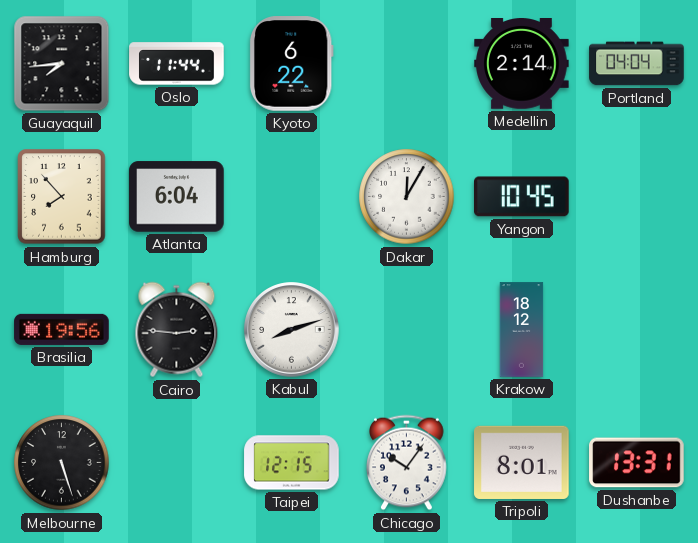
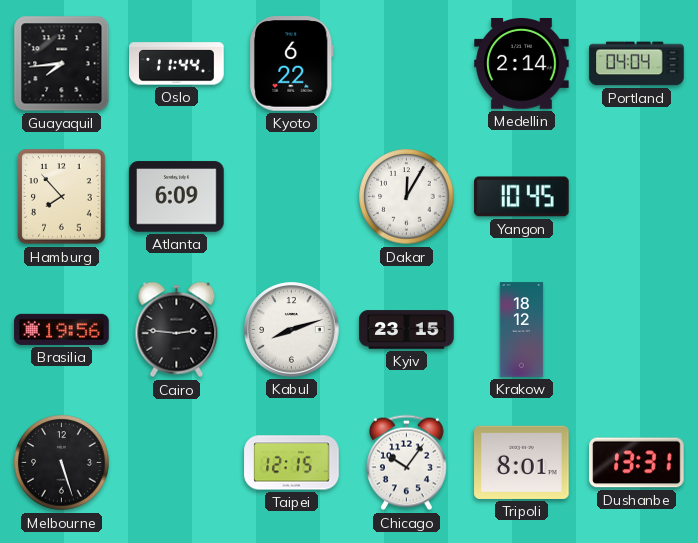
Atlanta: 6:04 -> 6:09
Kyiv: none -> 23:15
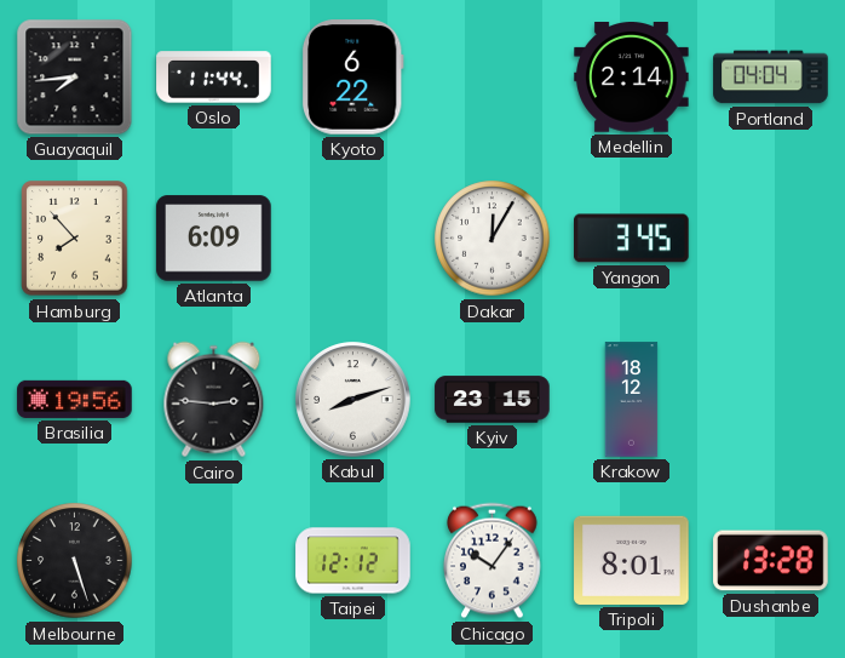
Yangon: 10:45 -> 3:45
Taipei: 12:15 -> 12:12
Dushanbe: 13:31 -> 13:28
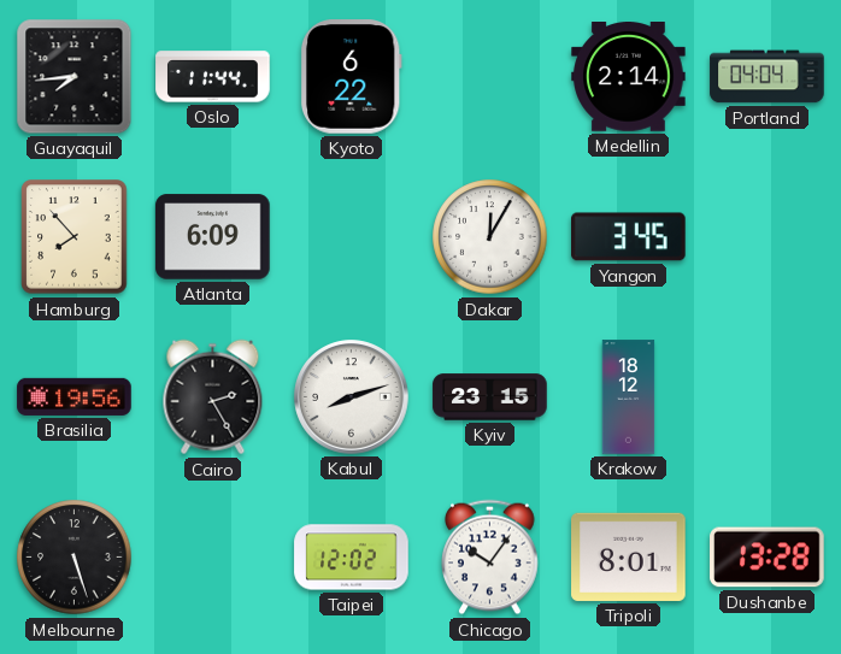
Cairo: 2:46 -> 2:25
Taipei: 12:12 -> 12:02
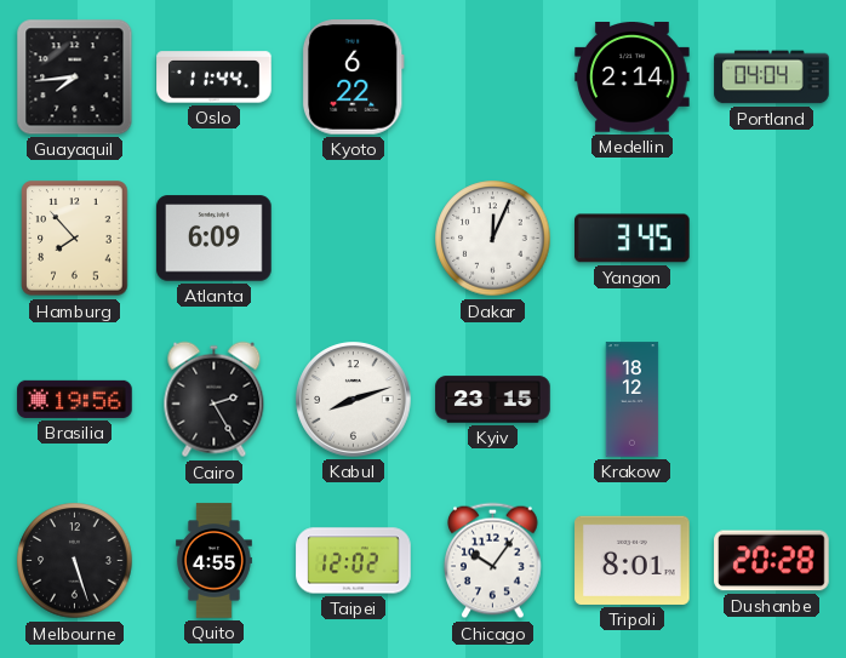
Dakar: 12:05 -> 12:04
Quito: none -> 4:55
Dushanbe: 13:28 -> 20:28
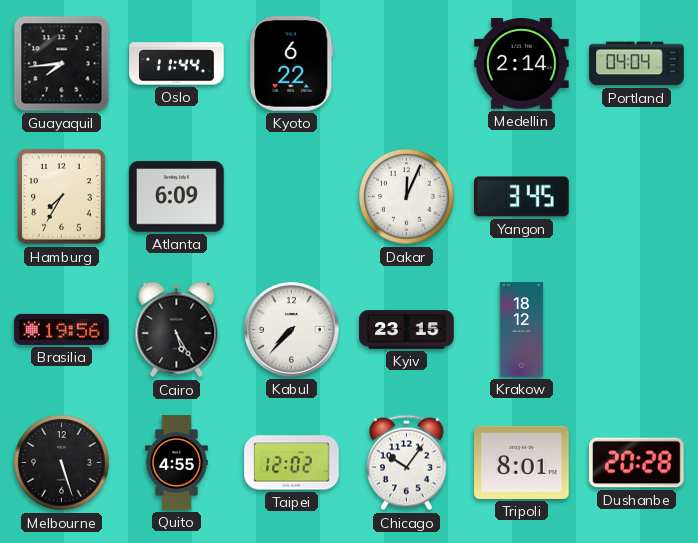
Hamburg: 7:53 -> 7:35
Cairo: 2:25 -> 5:25
Kabul: 8:12 -> 7:37
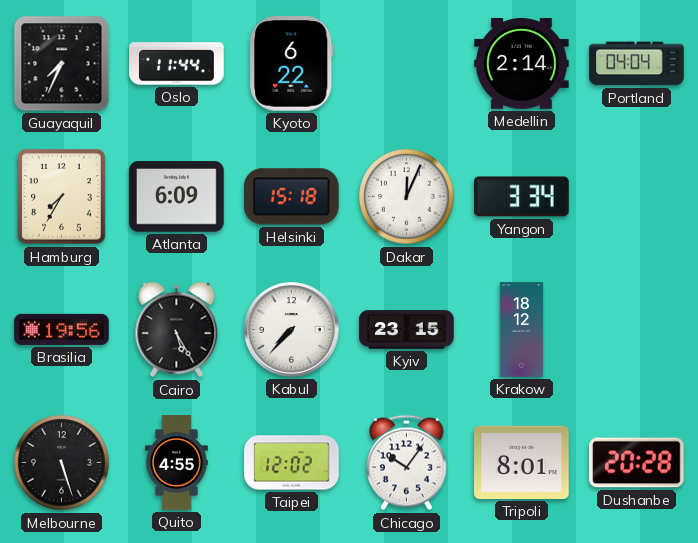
Guayaquil: 7:44 -> 7:34
Helsinki: none -> 15:18
Yangon: 3:45 -> 3:34
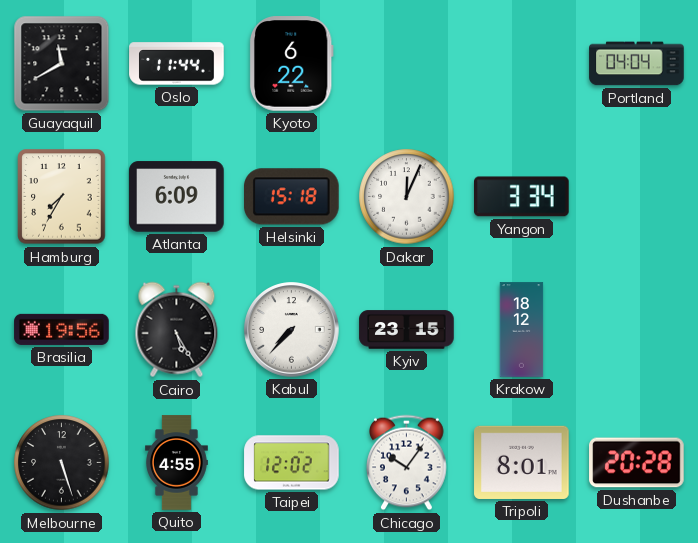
Guayaquil: 7:34 -> 11:40
Medellin: 2:14 -> none
